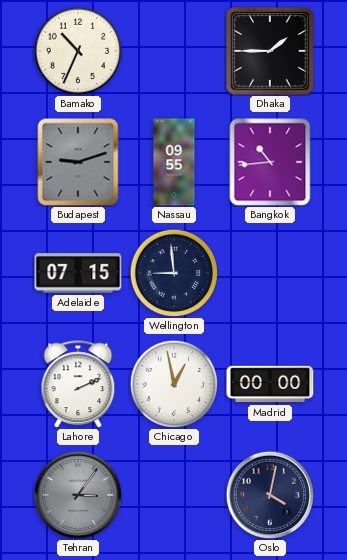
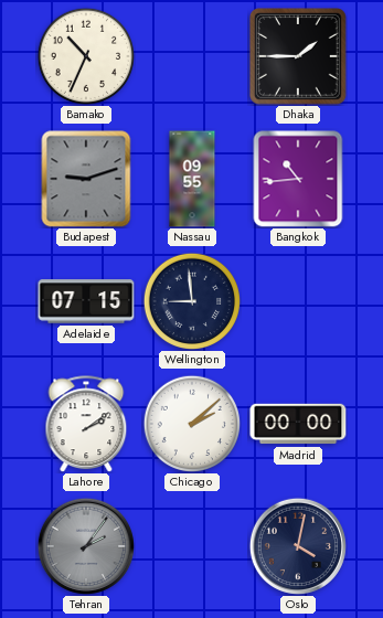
Lahore: 2:11 -> 2:09
Chicago: 12:58 -> 2:08
Tehran: 3:06 -> 2:06
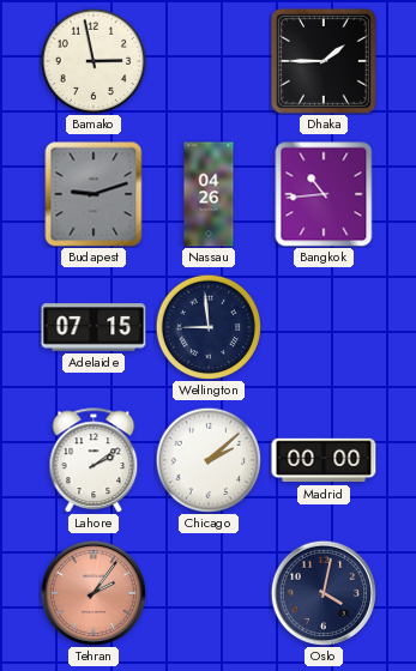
Bamako: 10:34 -> 2:58
Nassau: 09:55 -> 04:26
Tehran dial: grey -> salmon
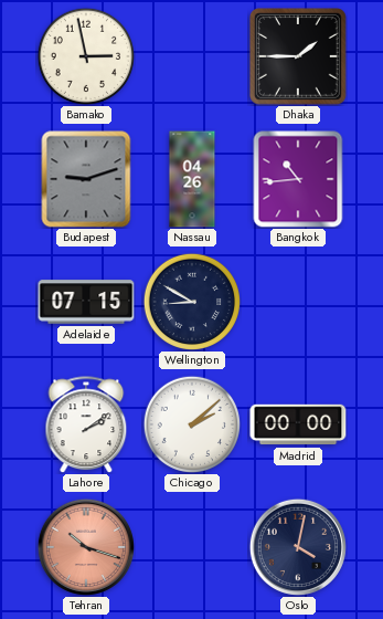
Wellington: 8:59 -> 8:50
Tehran: 2:06 -> 10:18
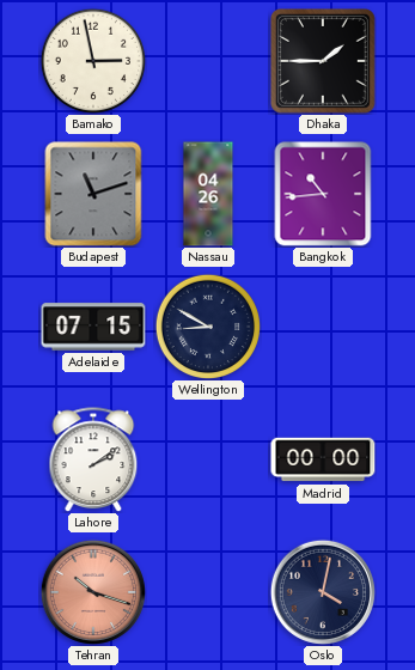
Budapest: 9:12 -> 11:12
Chicago: 2:08 -> none
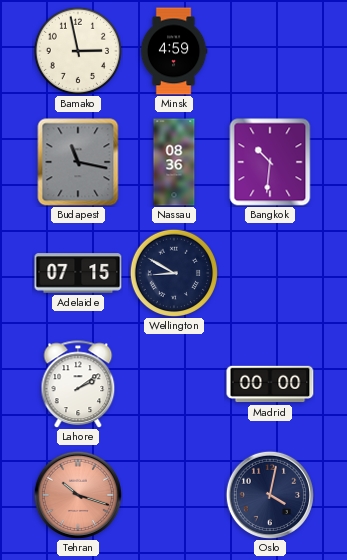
Minsk: none -> 4:59
Dhaka: 1:45 -> none
Budapest: 11:12 -> 11:17
Nassau: 04:26 -> 08:36
Bangkok: 10:44 -> 10:31
